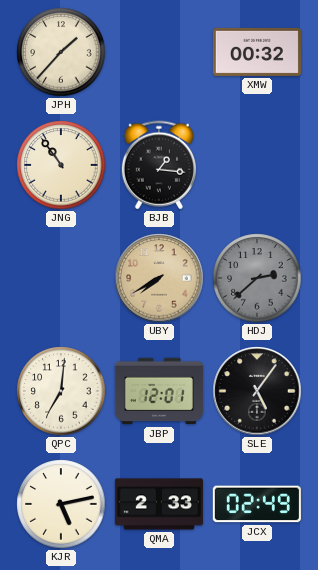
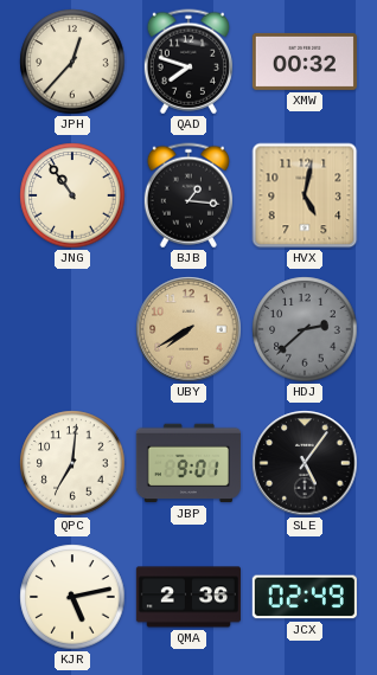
JPH: 1:37 -> 12:37
QAD: none -> 7:48
HVX: none -> 5:02
JBP: 12:01 -> 9:01
QMA: 2:33 -> 2:36
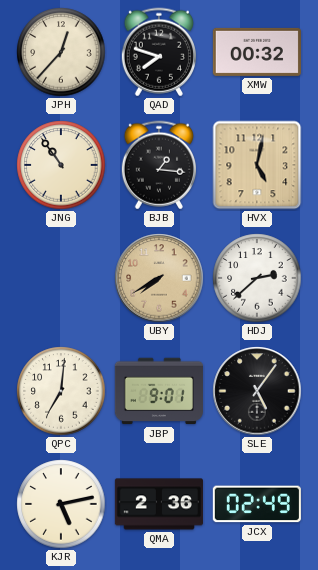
HDJ dial: grey -> white
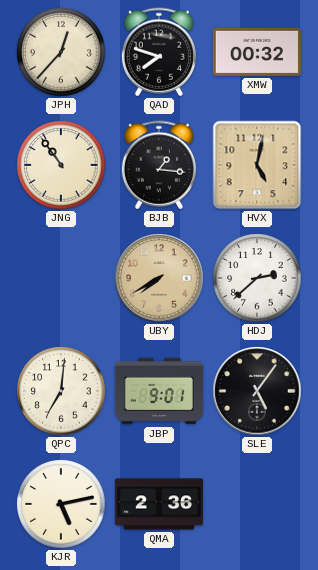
JCX: 02:49 -> none
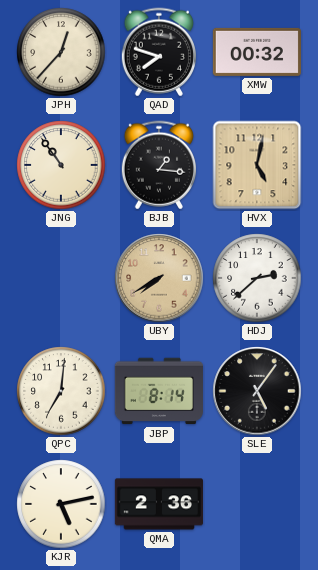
JBP: 9:01 -> 8:14
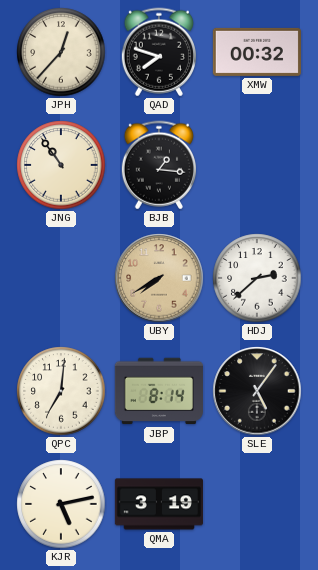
HVX: 5:02 -> none
QMA: 2:36 -> 3:19
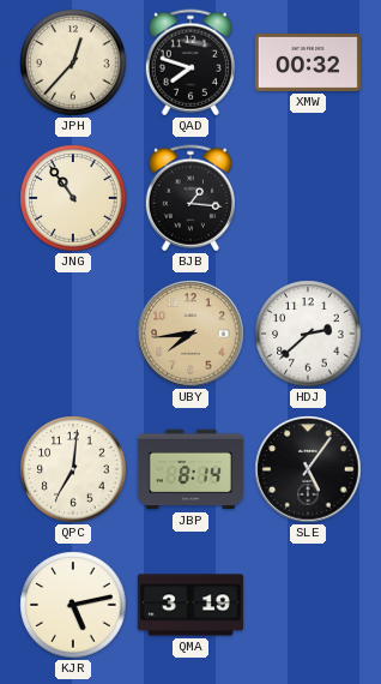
UBY: 7:40 -> 7:44
